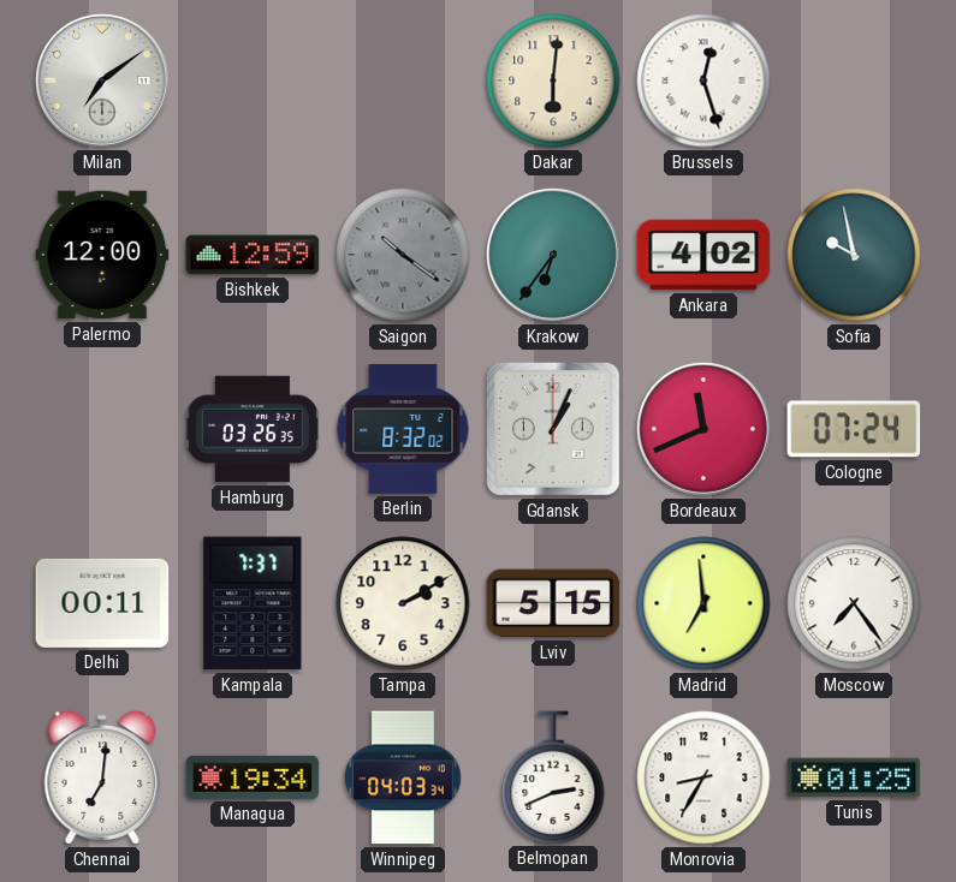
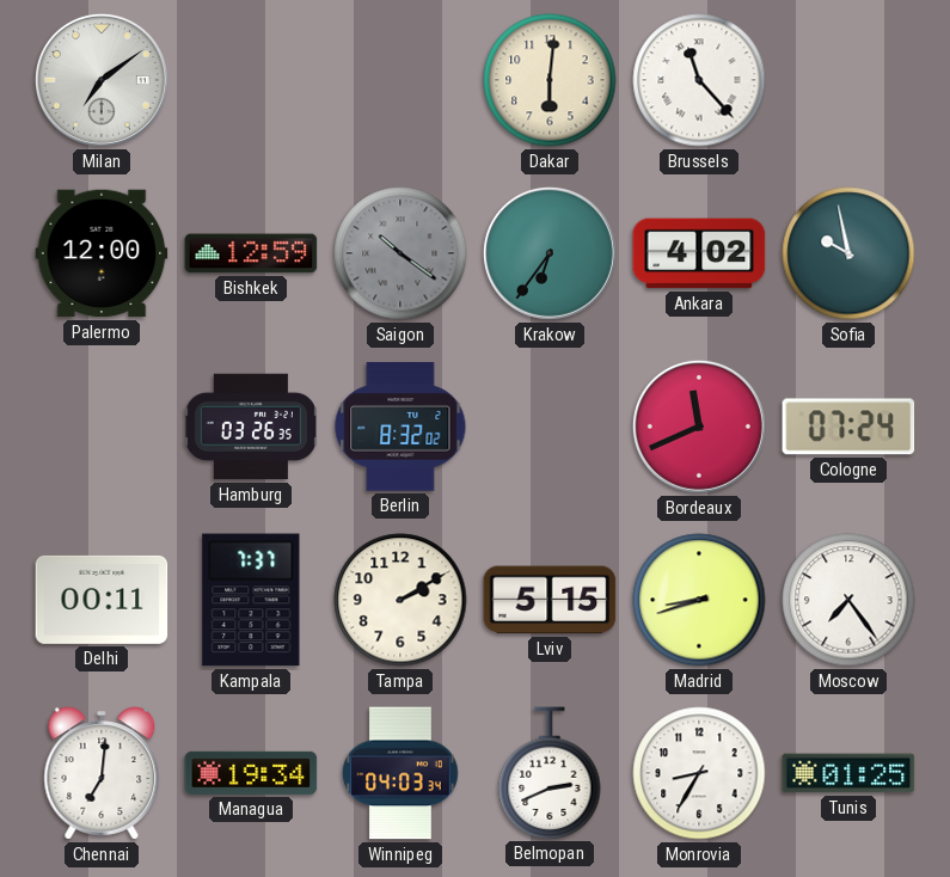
Brussels: 12:27 -> 11:23
Gdansk: 1:04 -> none
Madrid: 6:59 -> 8:42
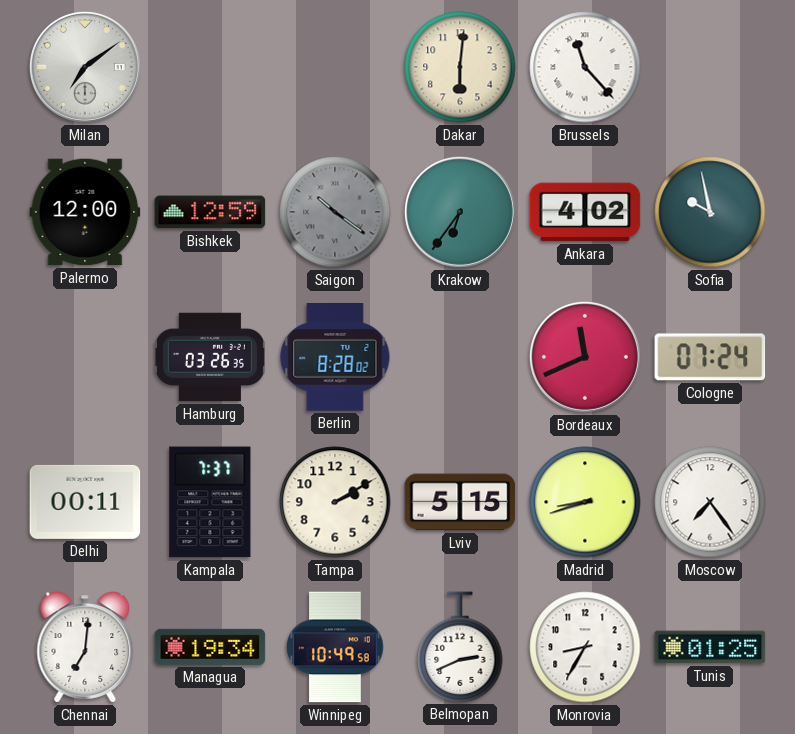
Berlin: 8:32 -> 8:28
Winnipeg: 04:03 -> 10:49
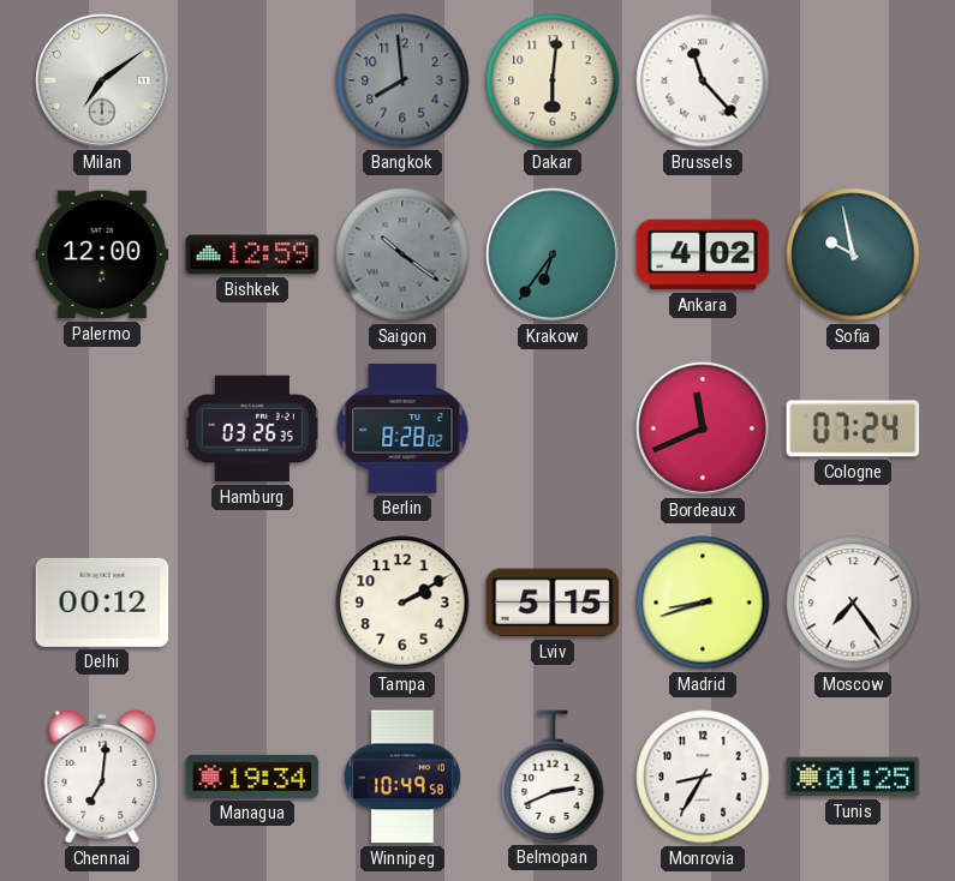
Bangkok: none -> 7:59
Delhi: 00:11 -> 00:12
Kampala: 7:37 -> none
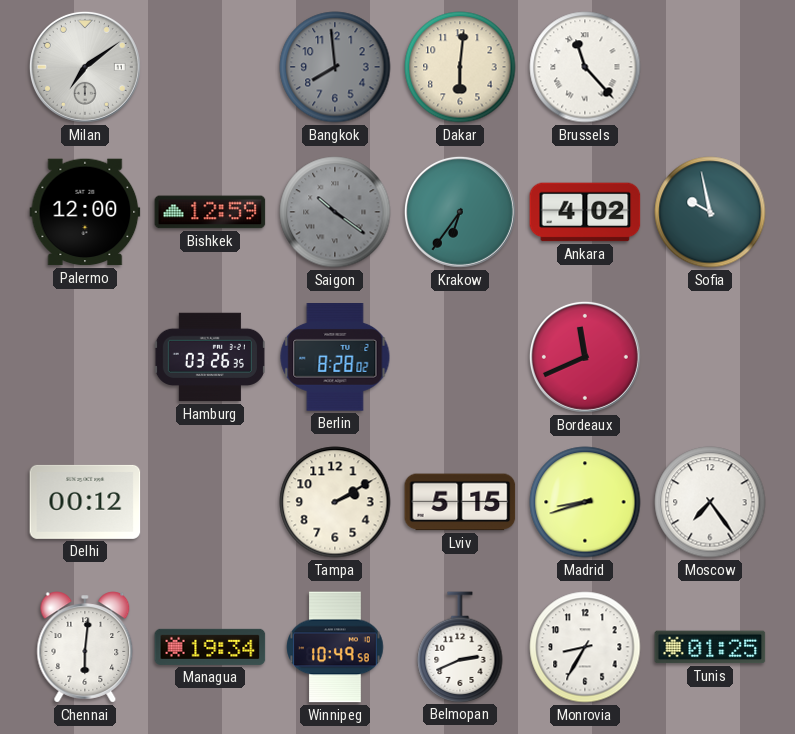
Cologne: 07:24 -> none
Chennai: 7:01 -> 6:01
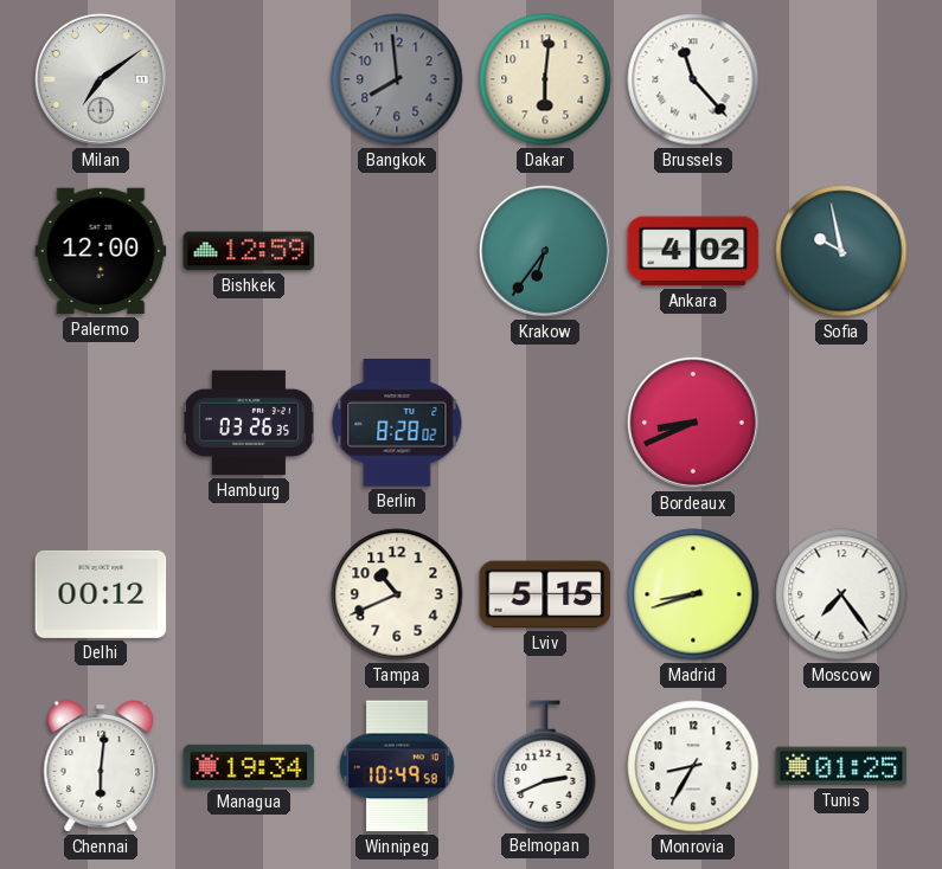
Saigon: 10:21 -> none
Bordeaux: 11:41 -> 8:41
Tampa: 2:10 -> 10:41
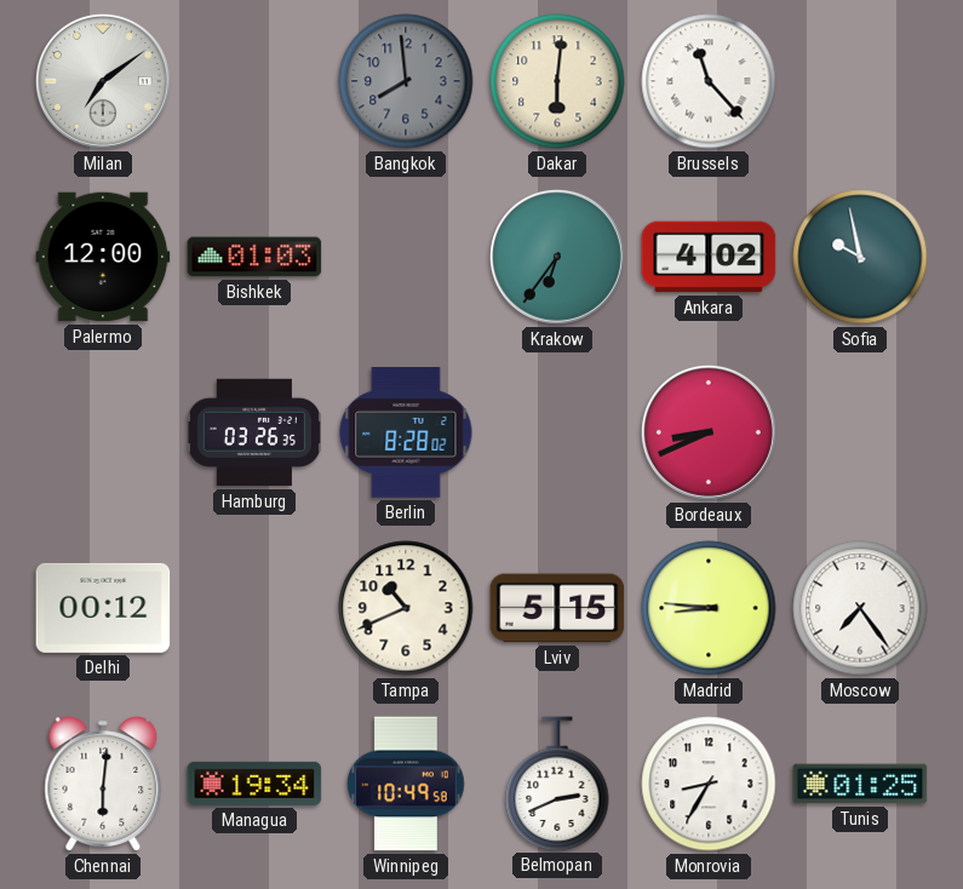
Bishkek: 12:59 -> 01:03
Madrid: 8:42 -> 8:46
